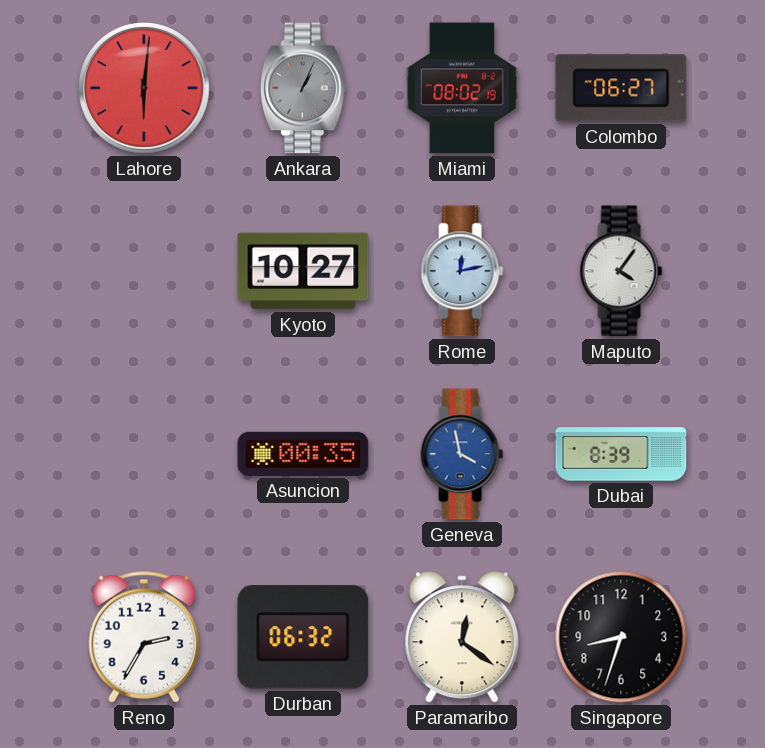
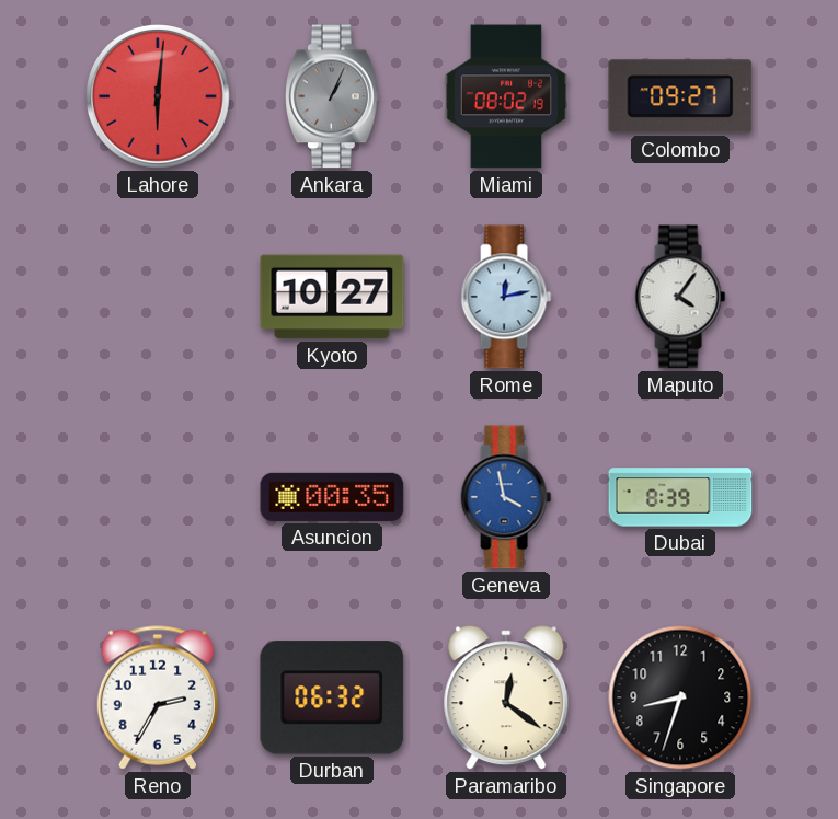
Colombo: 06:27 -> 09:27
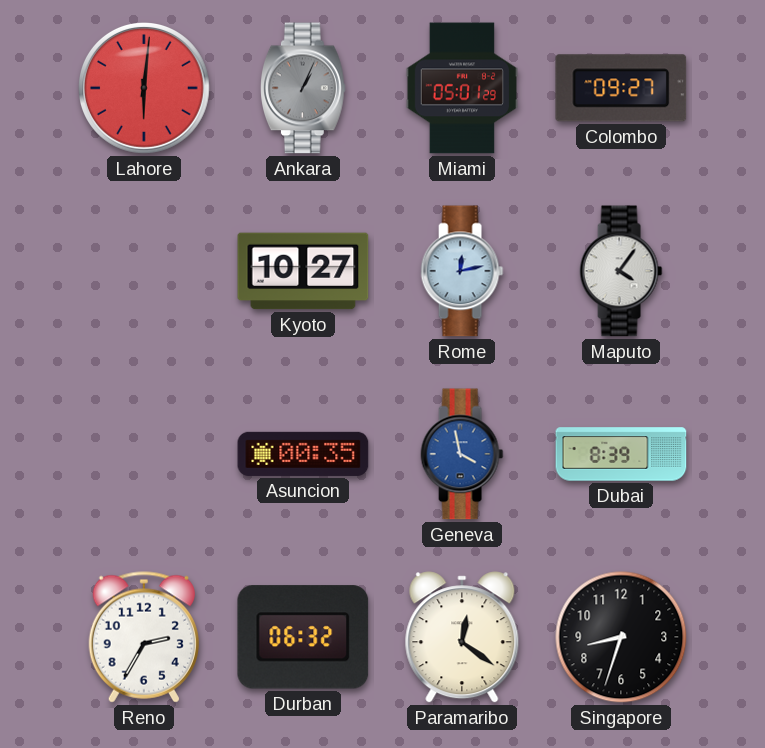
Miami: 08:02 -> 05:01
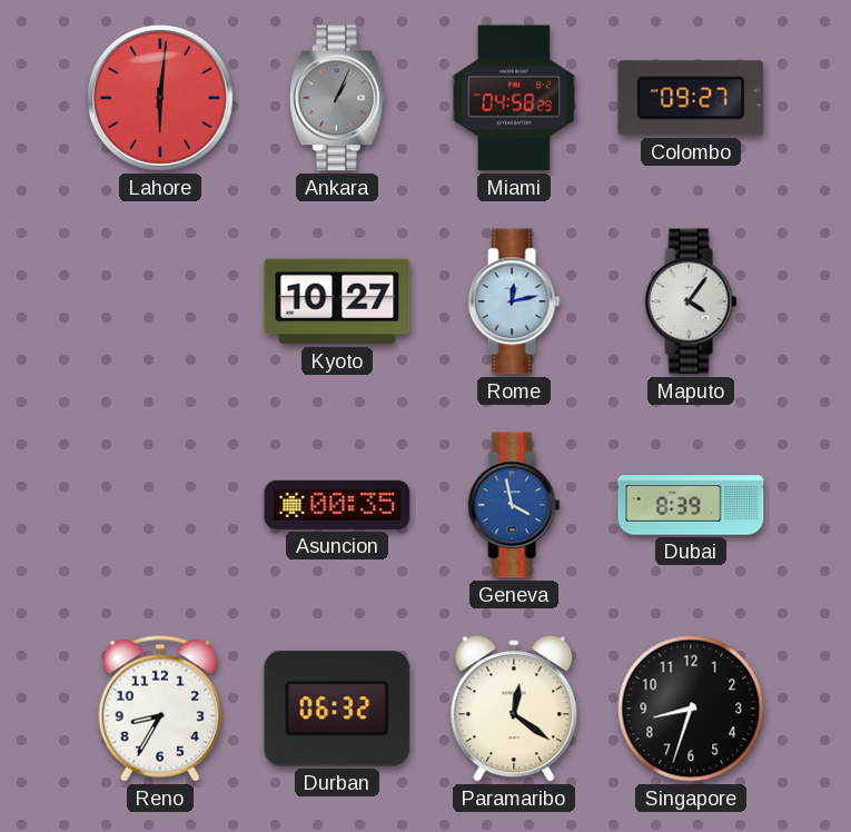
Miami: 05:01 -> 04:58
Reno: 2:35 -> 8:35
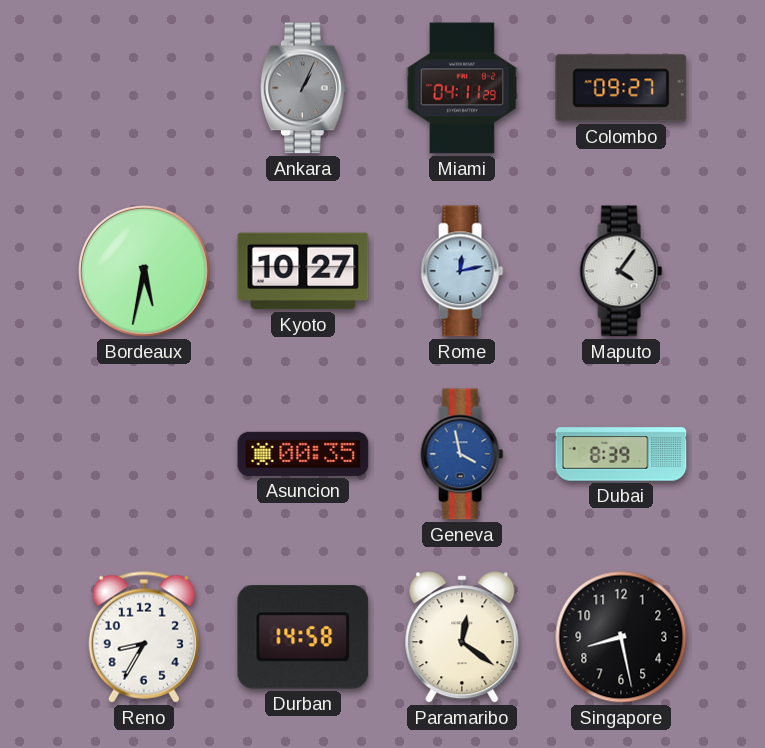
Lahore: 6:01 -> none
Miami: 04:58 -> 04:11
Bordeaux: none -> 5:32
Durban: 06:32 -> 14:58
Singapore: 8:33 -> 8:28
